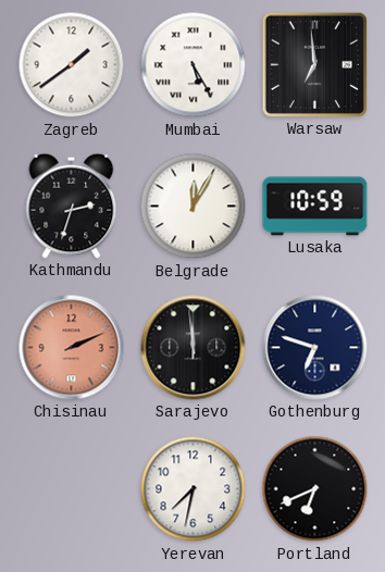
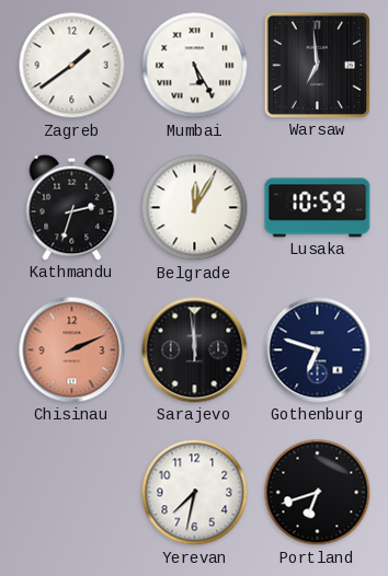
Portland: 6:41 -> 6:42
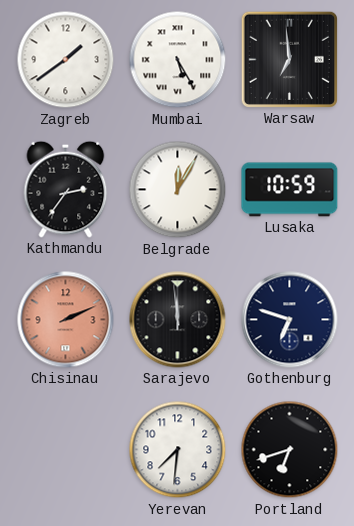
Kathmandu: 2:33 -> 2:36
Yerevan: 7:32 -> 7:31
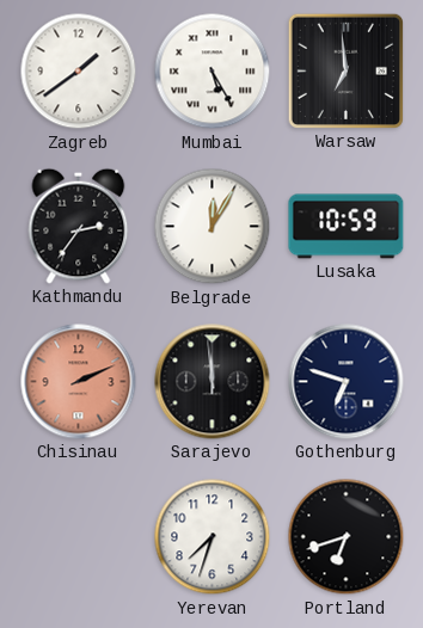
Yerevan: 7:31 -> 7:33
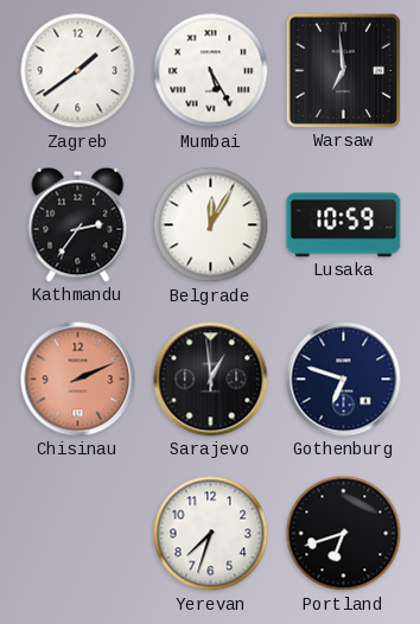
Sarajevo: 11:59 -> 12:59
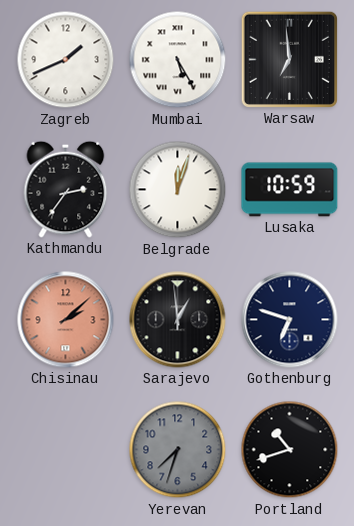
Zagreb: 1:39 -> 1:41
Belgrade: 12:05 -> 12:03
Chisinau: 2:11 -> 2:08
Yerevan dial: white -> grey
Portland: 6:42 -> 10:42
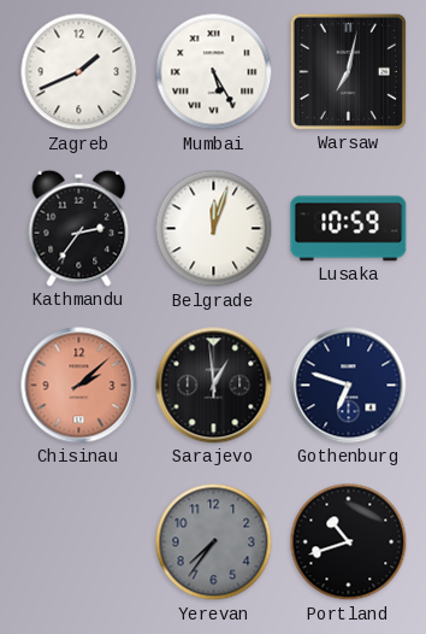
Warsaw: 6:59 -> 7:02
Yerevan: 7:33 -> 7:36
